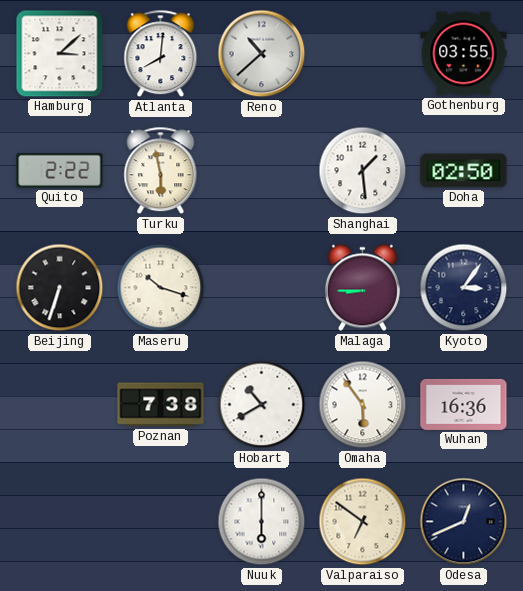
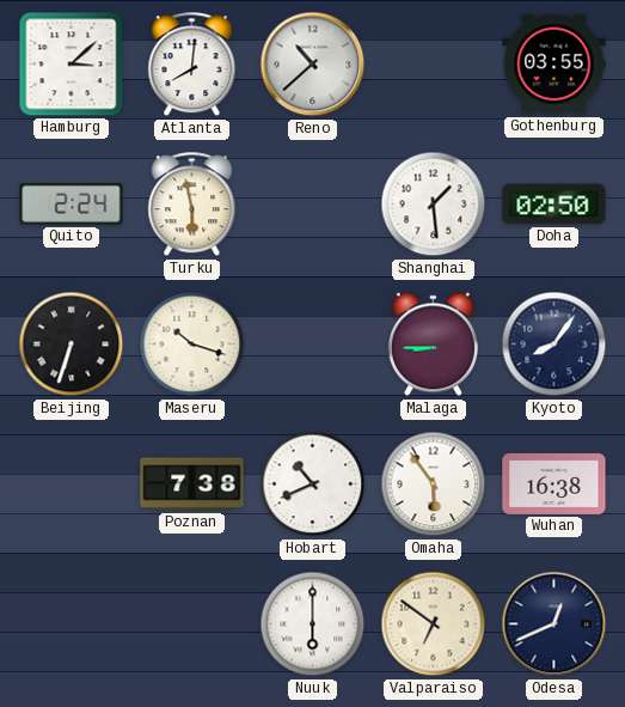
Quito: 2:22 -> 2:24
Kyoto: 3:06 -> 8:06
Hobart: 10:40 -> 10:41
Wuhan: 16:36 -> 16:38
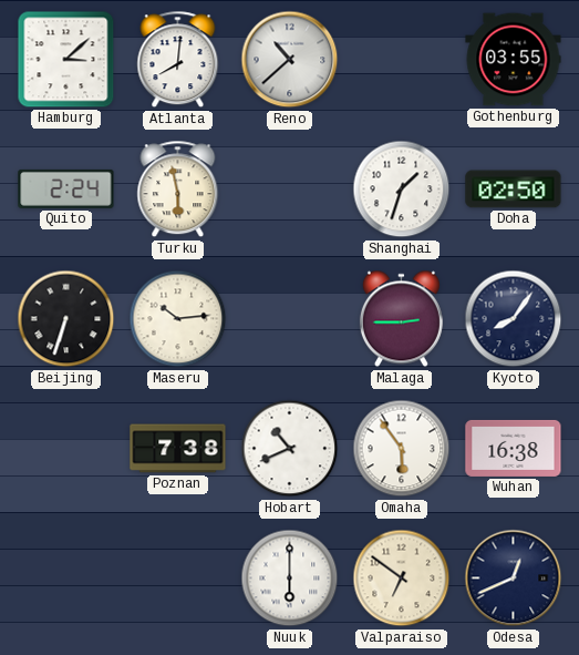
Shanghai: 1:29 -> 1:33
Maseru: 10:18 -> 10:14
Malaga: 8:45 -> 2:45
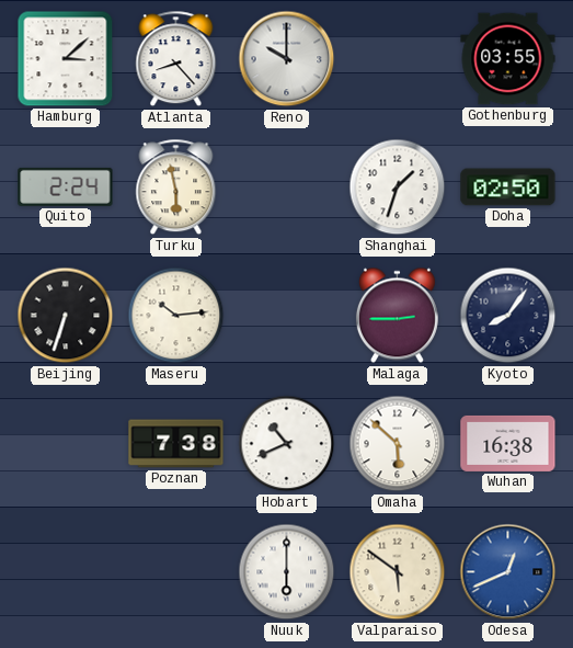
Atlanta: 8:01 -> 8:23
Reno: 10:38 -> 10:00
Omaha: 5:54 -> 5:52
Valparaiso: 6:51 -> 5:51
Odesa dial: navy -> blue
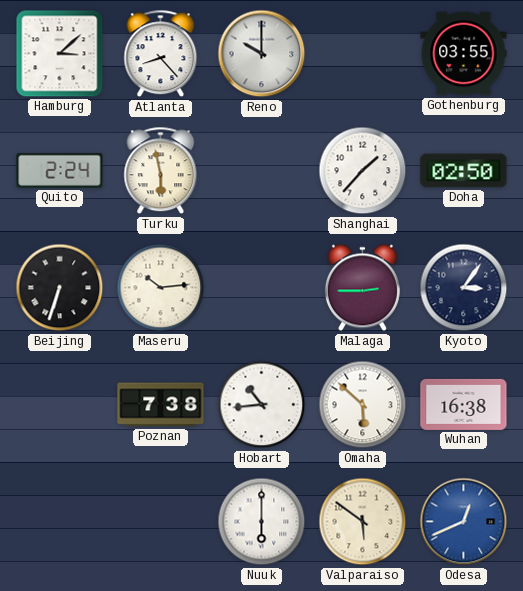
Shanghai: 1:33 -> 1:37
Kyoto: 8:06 -> 3:06
Hobart: 10:41 -> 10:44
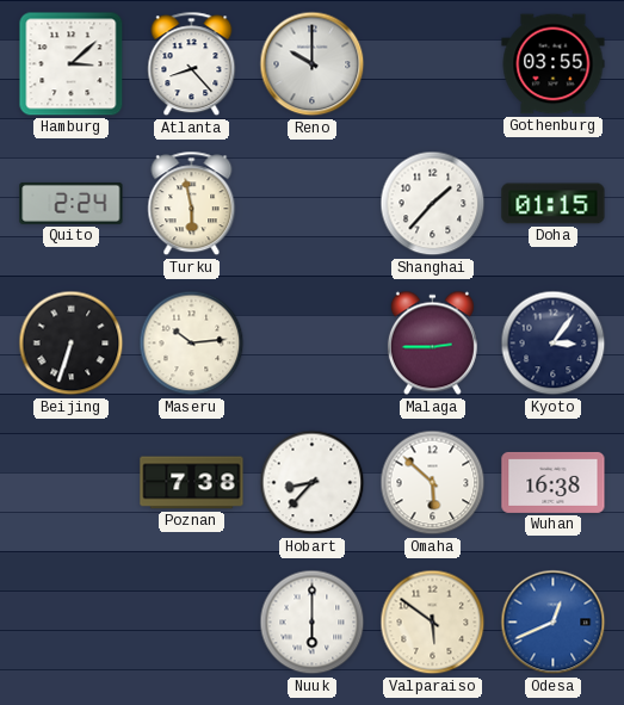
Doha: 02:50 -> 01:15
Hobart: 10:44 -> 8:37
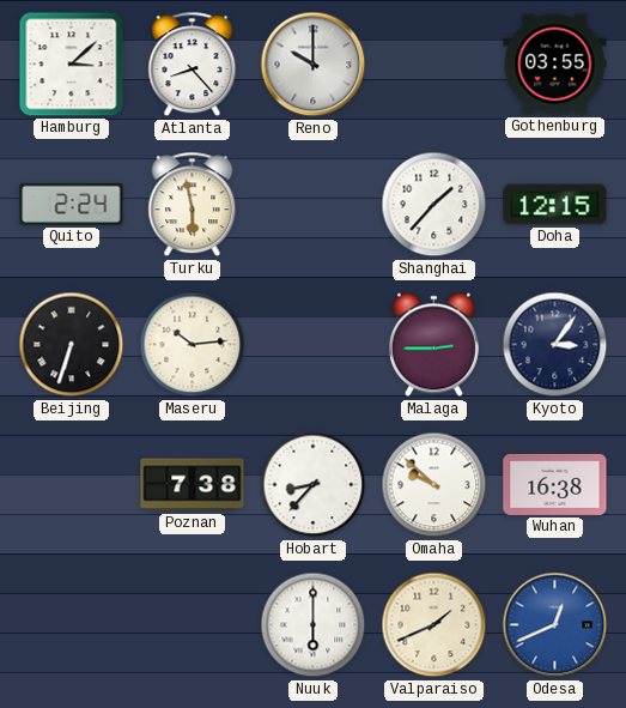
Doha: 01:15 -> 12:15
Omaha: 5:52 -> 9:52
Valparaiso: 5:51 -> 1:41
